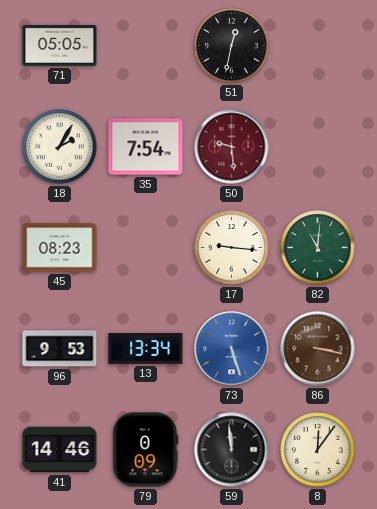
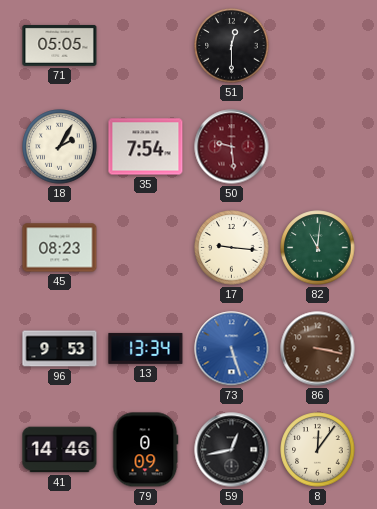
51: 12:32 -> 12:30
59: 11:59 -> 12:43
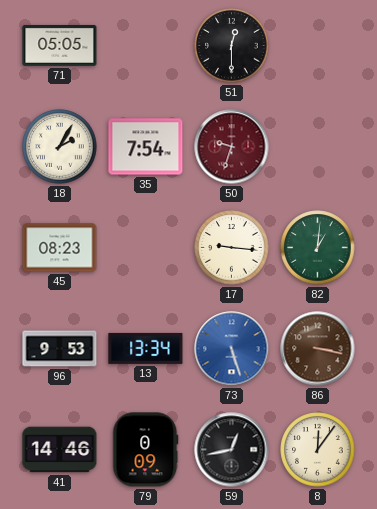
50: 9:29 -> 9:33
82: 11:01 -> 1:01
